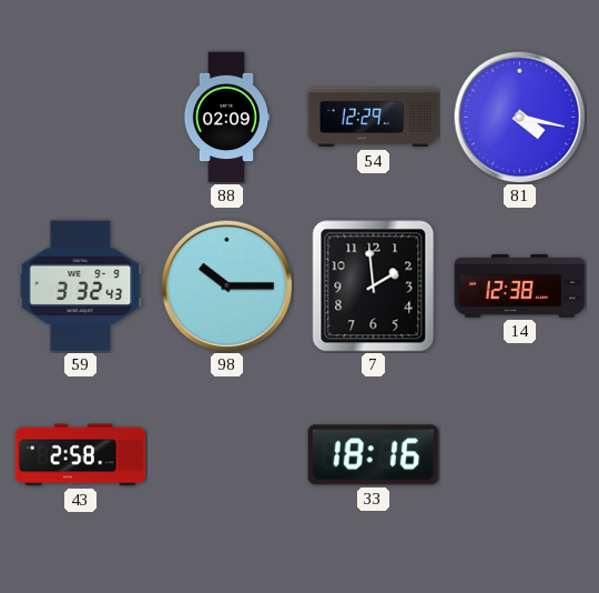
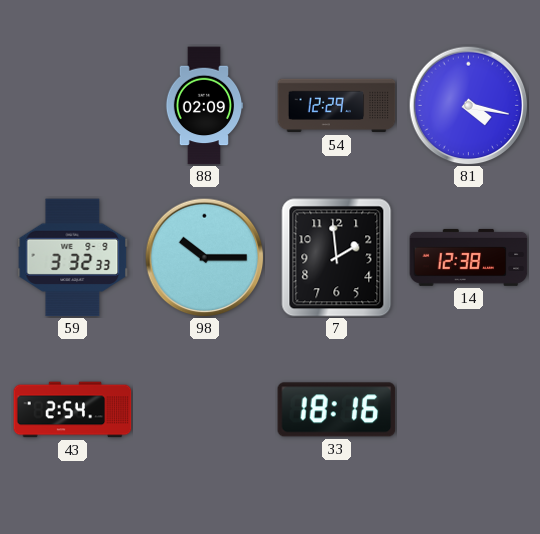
59: 3:32:43 -> 3:32:33
43: 2:58 -> 2:54
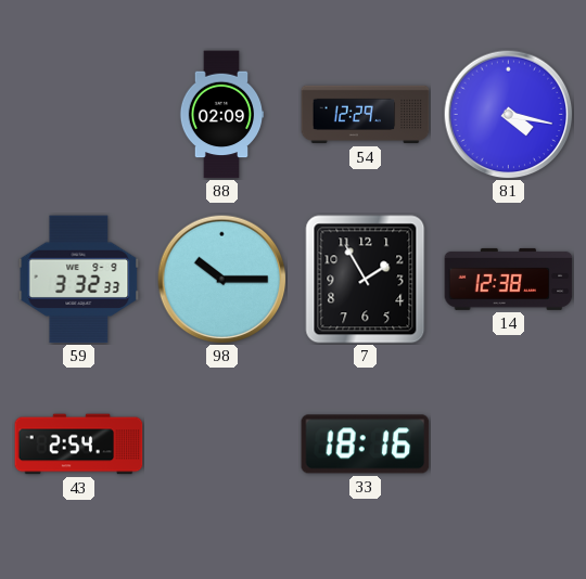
7: 1:59 -> 1:55
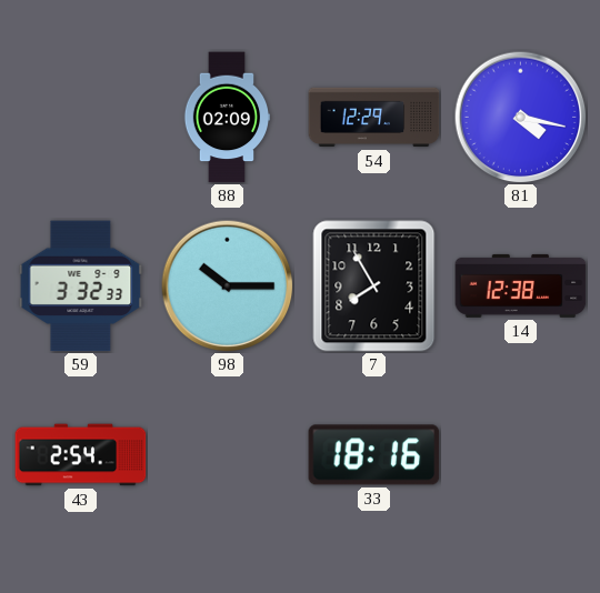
7: 1:55 -> 7:55
